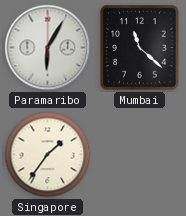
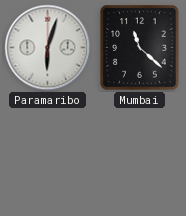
Paramaribo: 6:05 -> 6:03
Singapore: 1:36 -> none
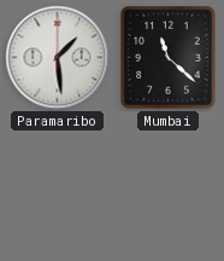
Paramaribo: 6:03 -> 1:29
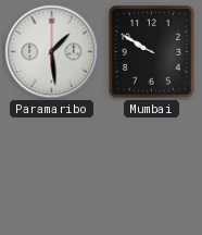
Mumbai: 11:22 -> 9:50
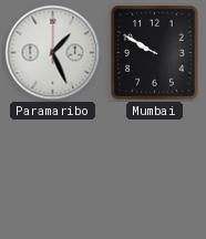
Paramaribo: 1:29 -> 1:26
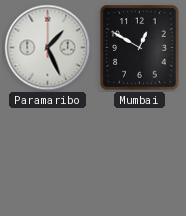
Mumbai: 9:50 -> 12:50
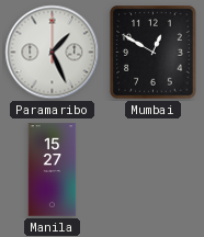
Manila: none -> 15:27
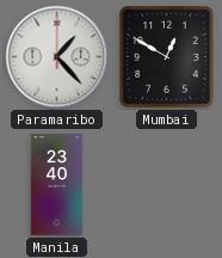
Paramaribo: 1:26 -> 1:23
Manila: 15:27 -> 23:40
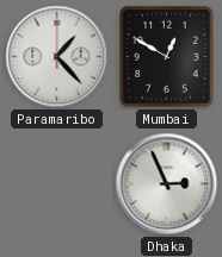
Manila: 23:40 -> none
Dhaka: none -> 2:56
